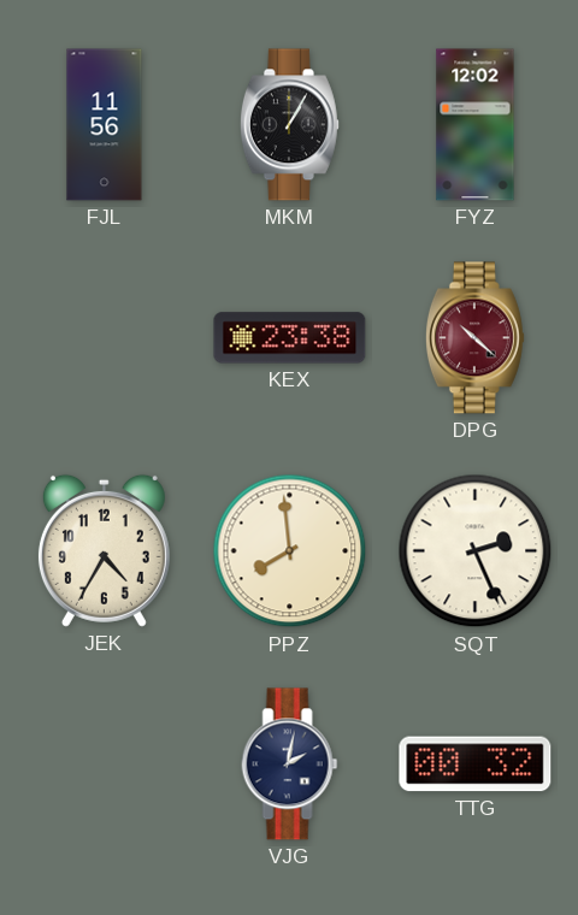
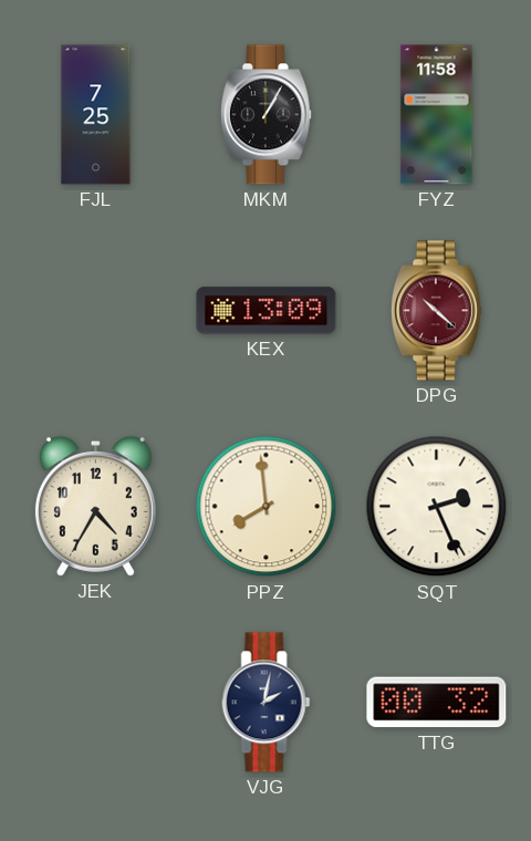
FJL: 11:56 -> 7:25
FYZ: 12:02 -> 11:58
KEX: 23:38 -> 13:09
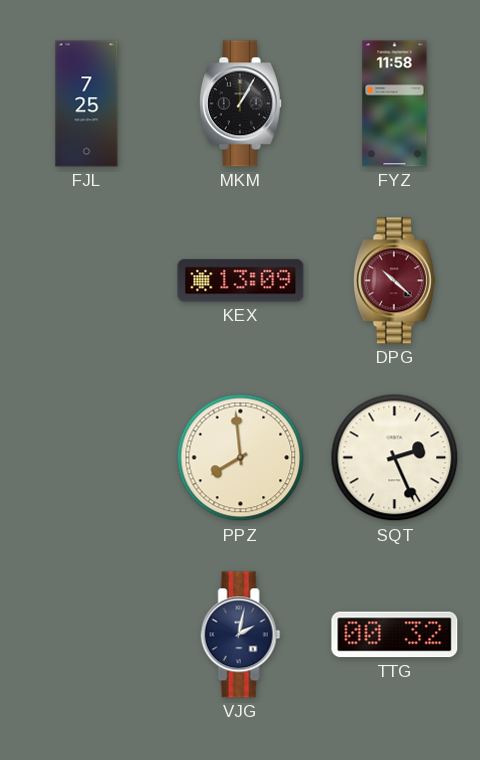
JEK: 4:35 -> none
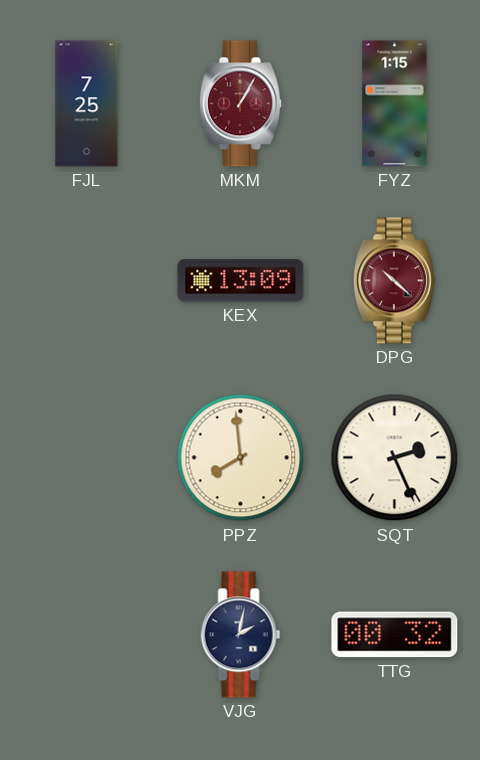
MKM dial: black -> burgundy
FYZ: 11:58 -> 1:15
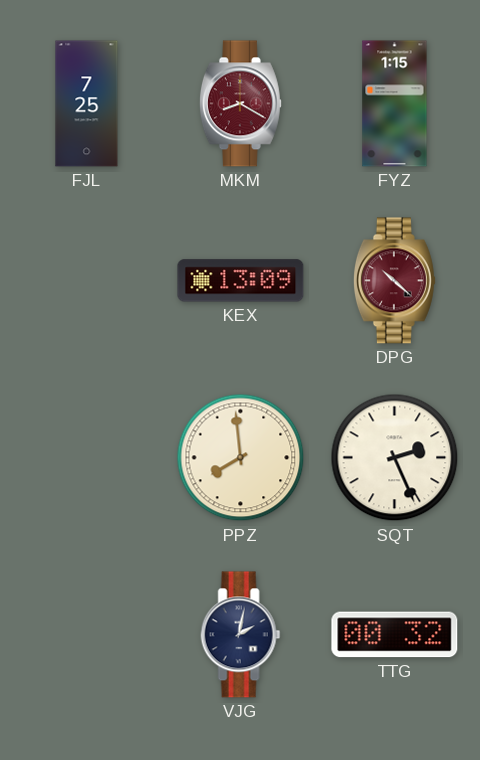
MKM: 1:05 -> 8:20
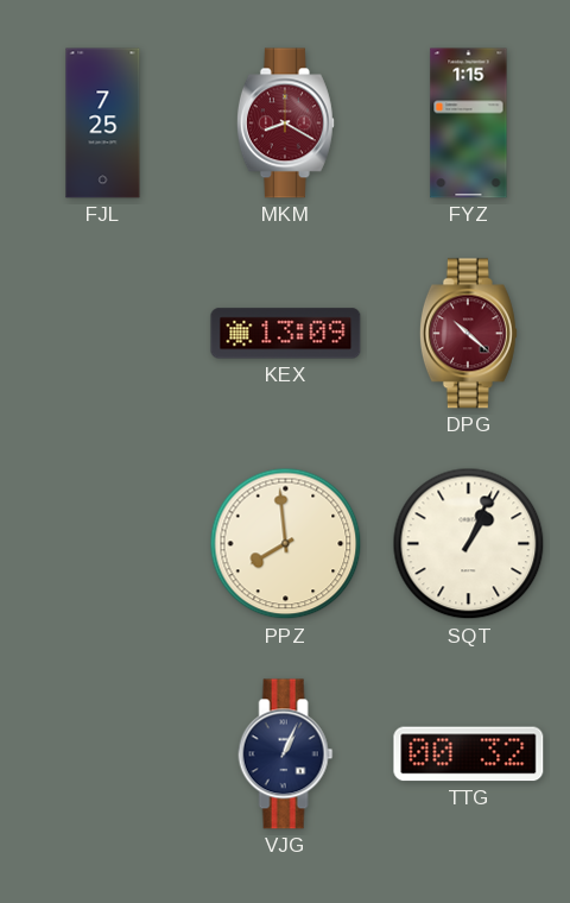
SQT: 2:26 -> 1:04
VJG: 2:02 -> 1:04
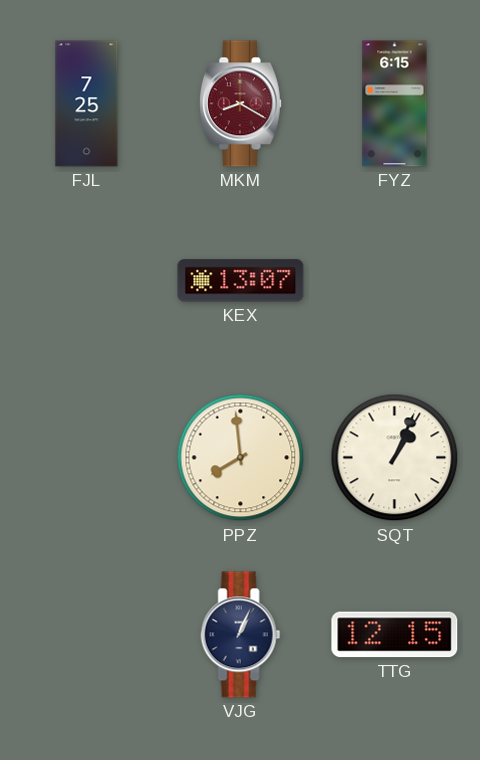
FYZ: 1:15 -> 6:15
KEX: 13:09 -> 13:07
DPG: 10:22 -> none
TTG: 00:32 -> 12:15
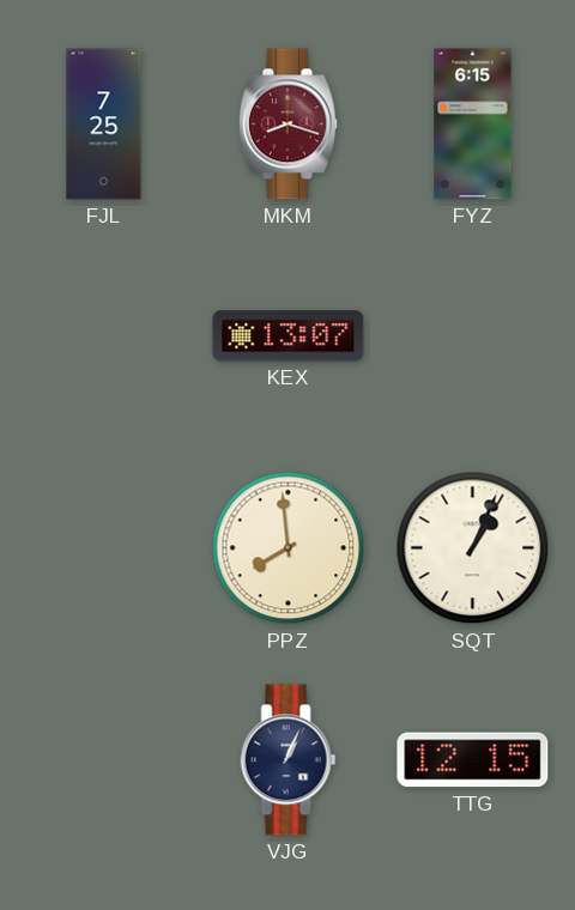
MKM: 8:20 -> 8:18
